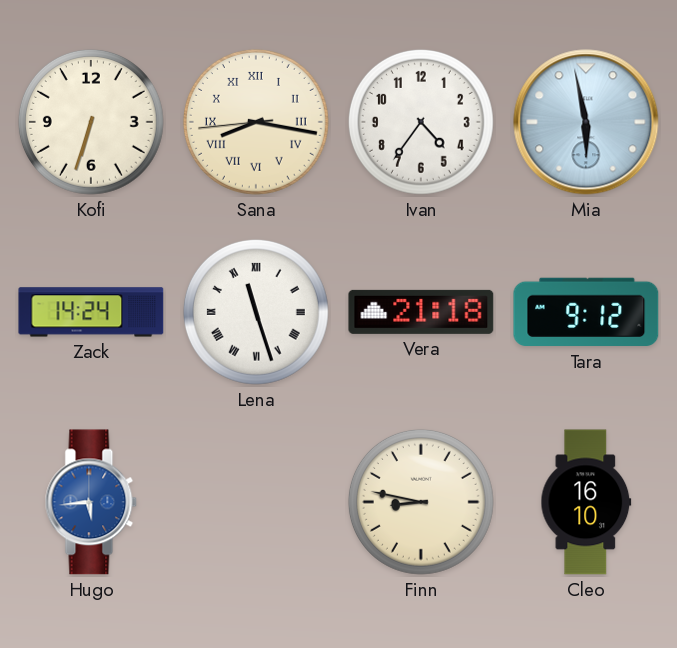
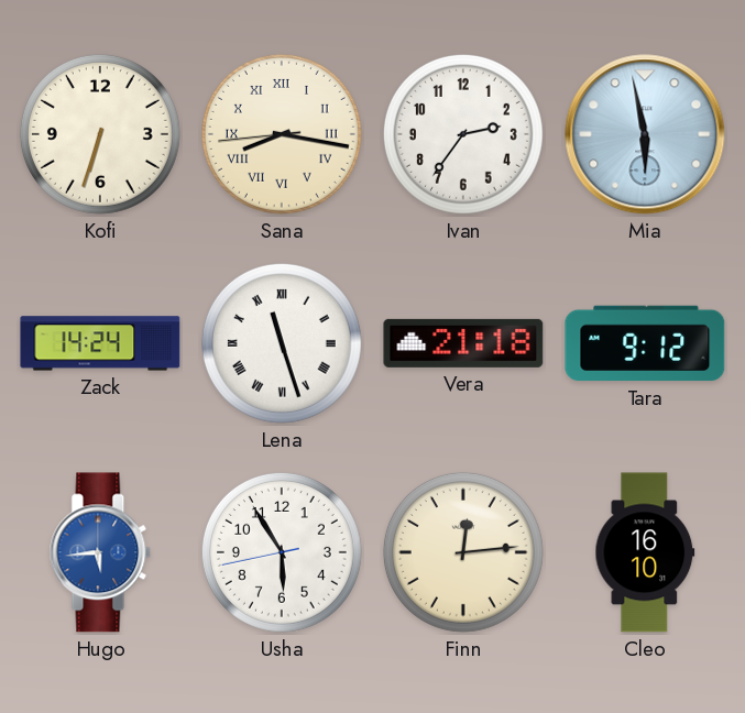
Ivan: 4:36 -> 2:36
Usha: none -> 5:54
Finn: 8:47 -> 12:14
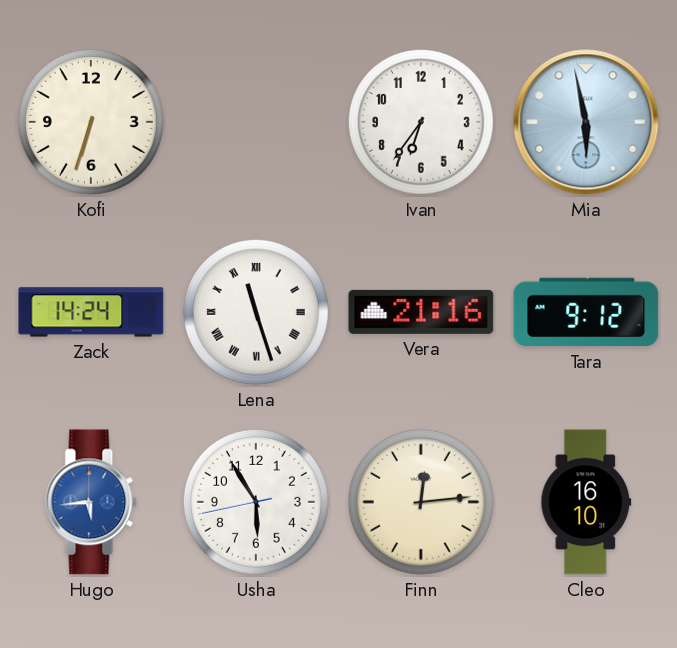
Sana: 8:16 -> none
Ivan: 2:36 -> 6:36
Vera: 21:18 -> 21:16
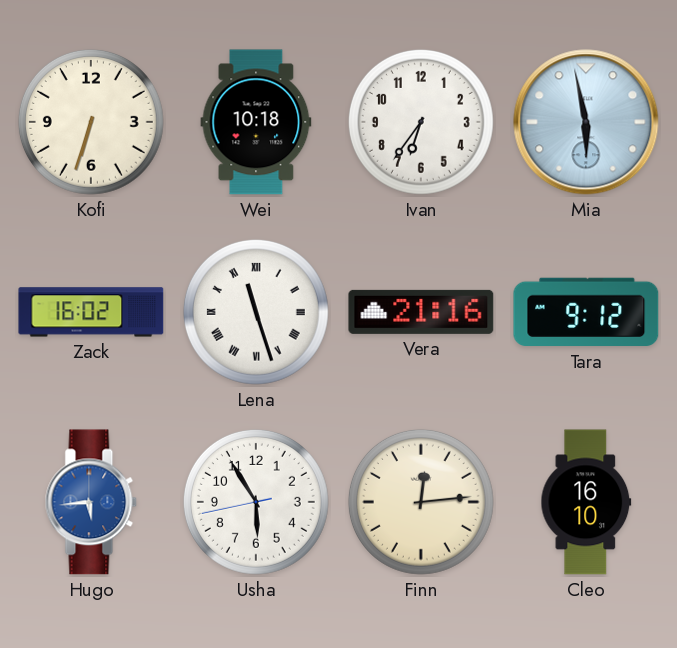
Wei: none -> 10:18
Zack: 14:24 -> 16:02
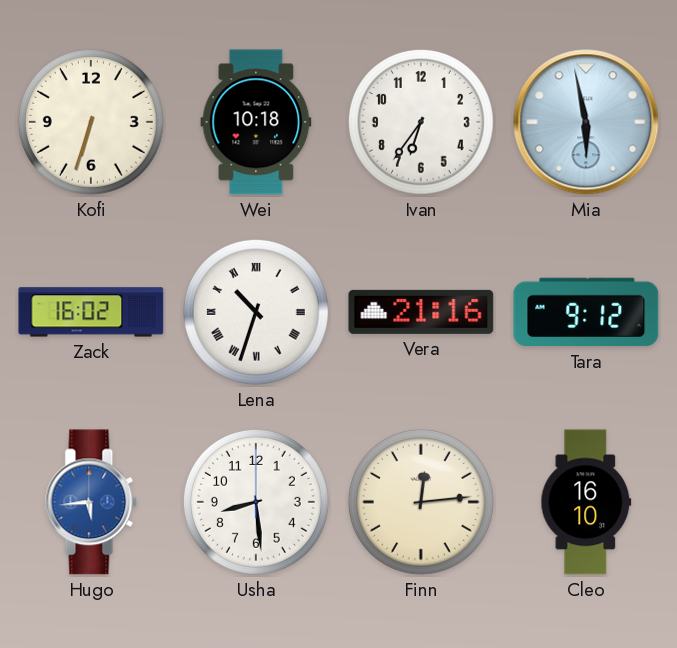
Lena: 11:27 -> 10:33
Usha: 5:54 -> 8:29
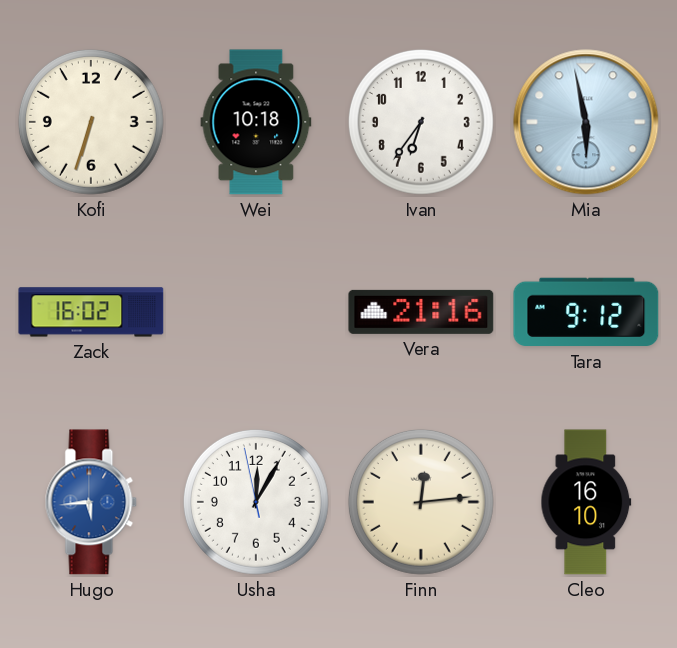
Lena: 10:33 -> none
Usha: 8:29 -> 12:04
